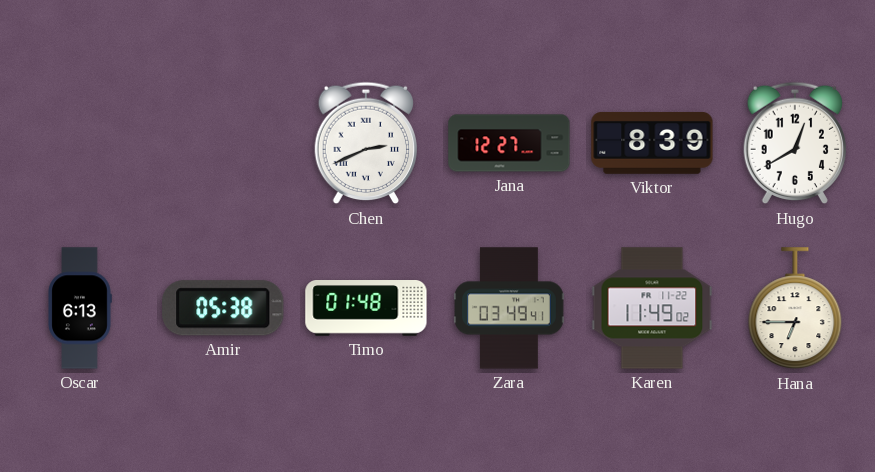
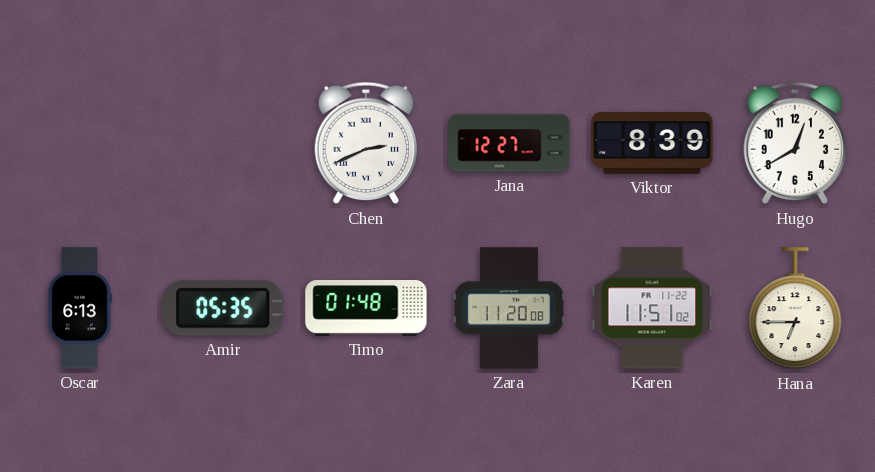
Amir: 05:38 -> 05:35
Zara: 03:49 -> 11:20
Karen: 11:49 -> 11:51
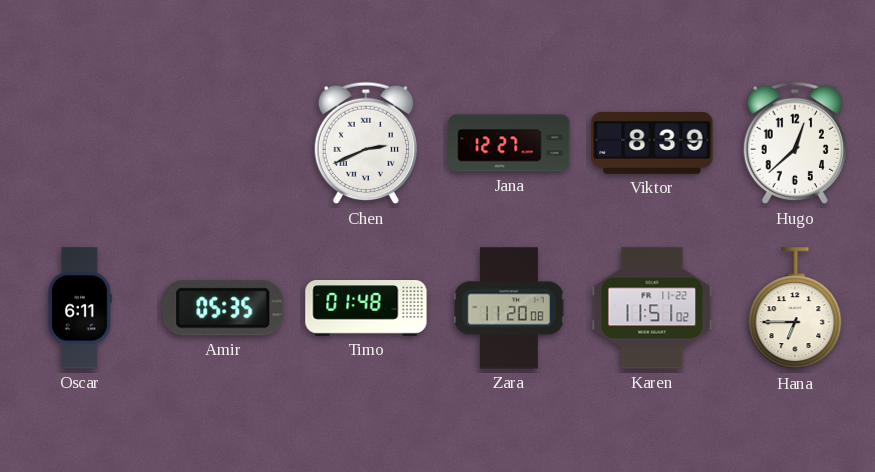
Hugo: 12:40 -> 12:38
Oscar: 6:13 -> 6:11
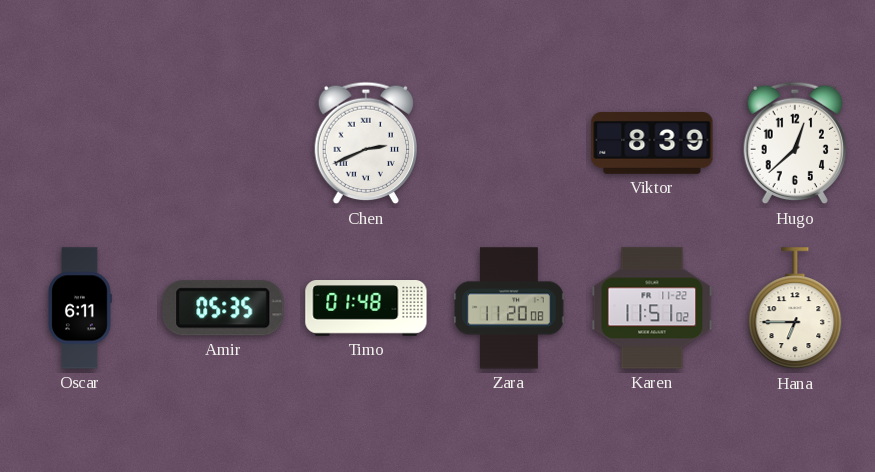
Jana: 12:27 -> none
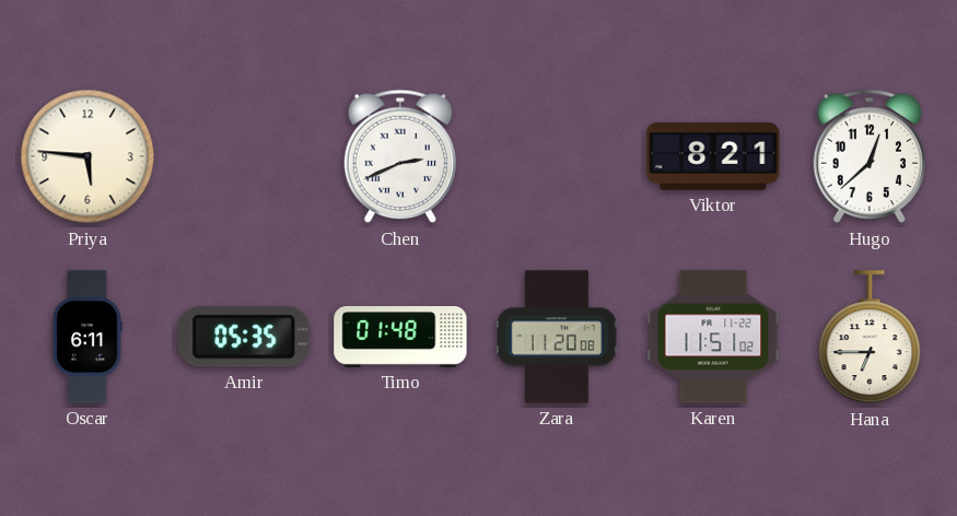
Priya: none -> 5:46
Viktor: 8:39 -> 8:21
